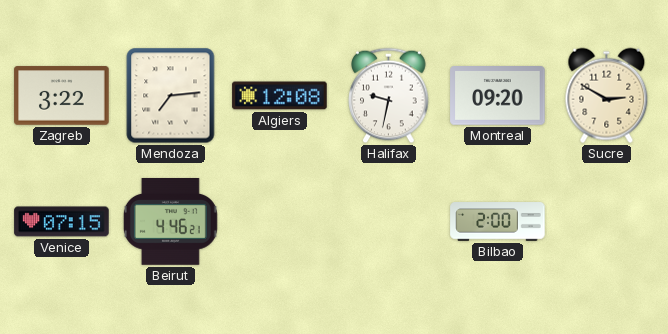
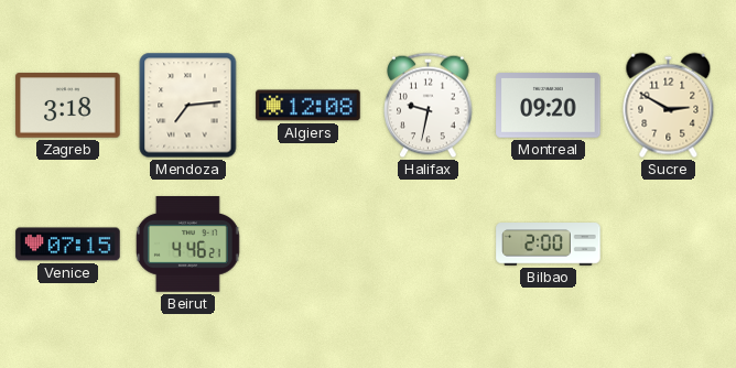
Zagreb: 3:22 -> 3:18
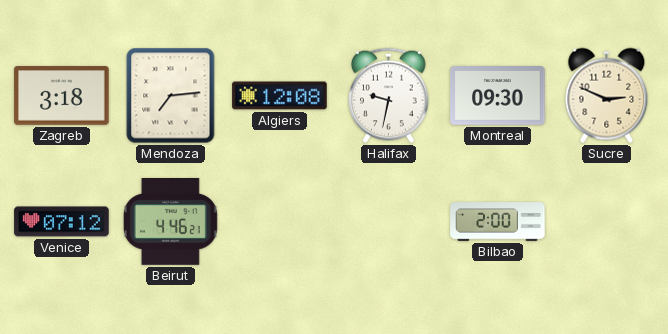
Montreal: 09:20 -> 09:30
Sucre: 2:50 -> 2:49
Venice: 07:15 -> 07:12
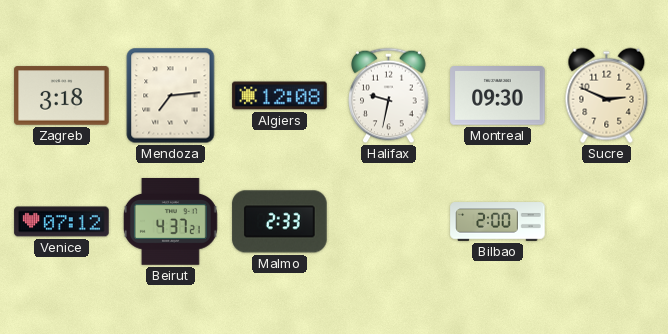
Beirut: 4:46 -> 4:37
Malmo: none -> 2:33
